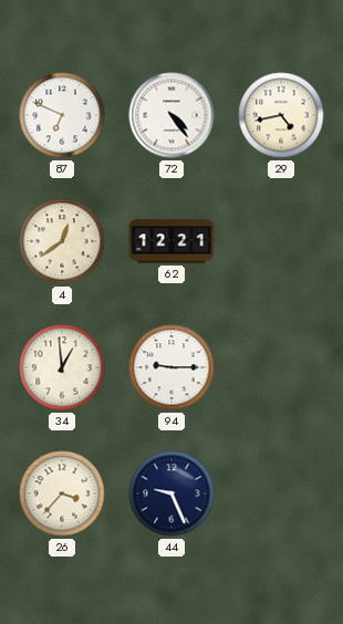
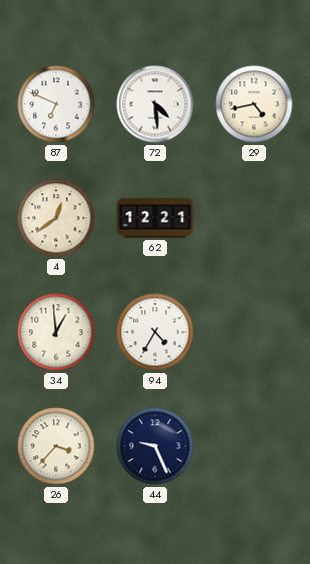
72: 4:24 -> 4:29
94: 9:15 -> 4:35
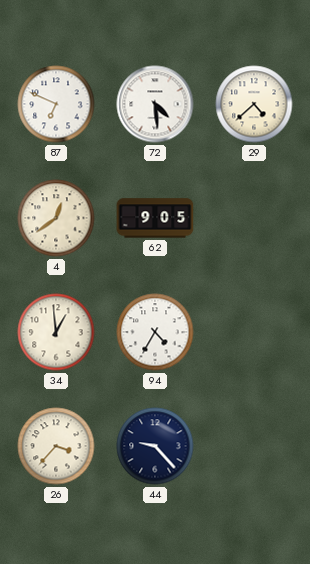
29: 4:43 -> 4:38
62: 12:21 -> 9:05
44: 9:26 -> 9:23
